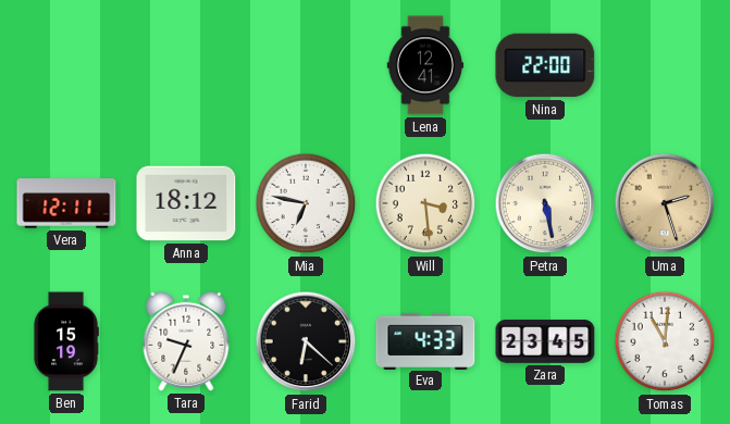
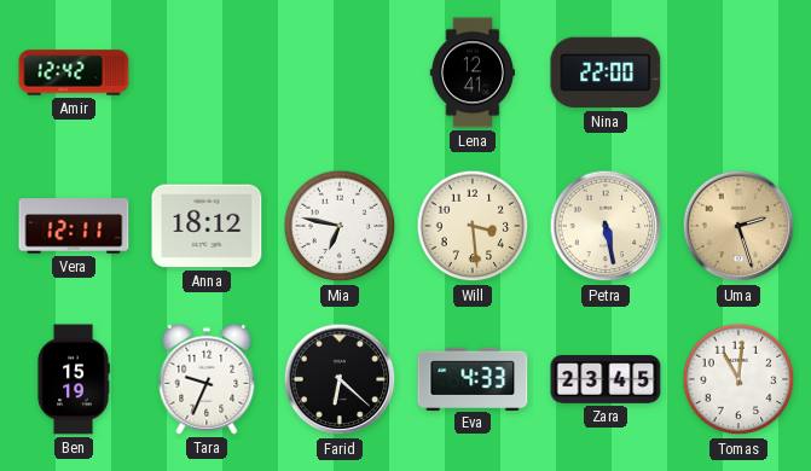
Amir: none -> 12:42
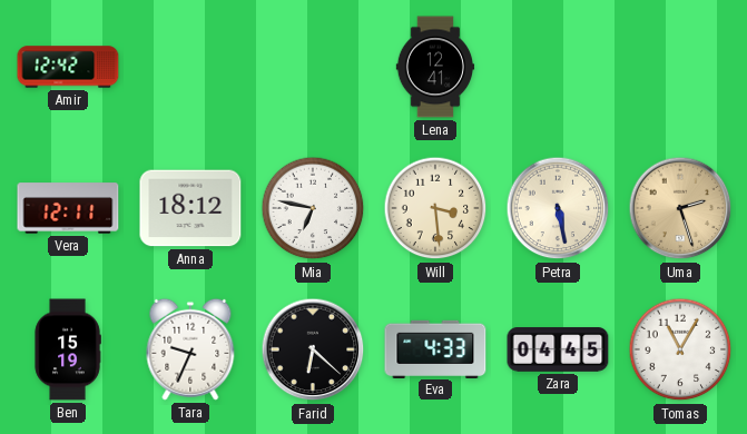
Nina: 22:00 -> none
Zara: 23:45 -> 04:45
Tomas: 11:01 -> 11:05
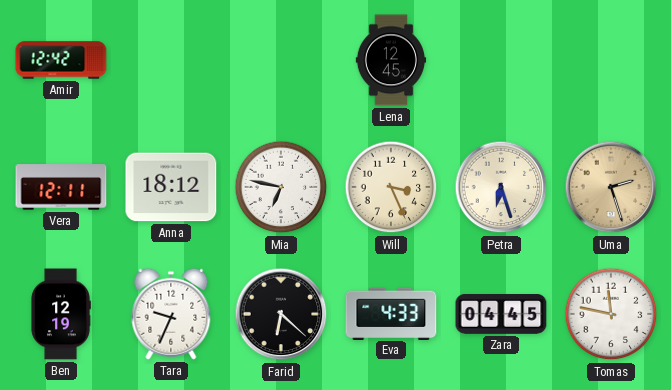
Lena: 12:41 -> 12:45
Will: 3:29 -> 3:26
Petra: 5:28 -> 6:27
Ben: 15:19 -> 12:19
Tomas: 11:05 -> 11:47
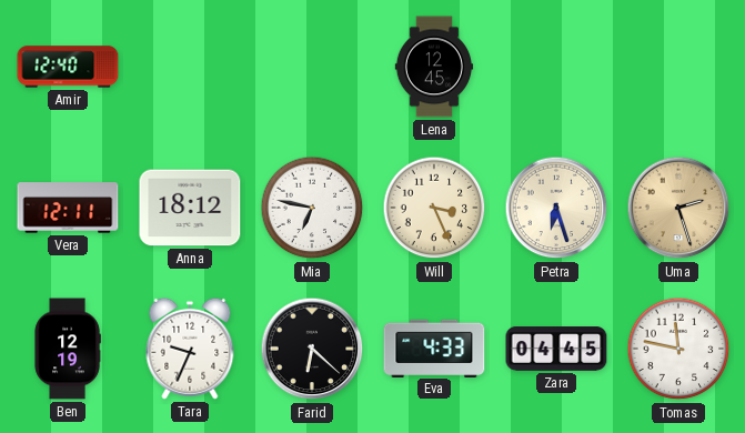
Amir: 12:42 -> 12:40
